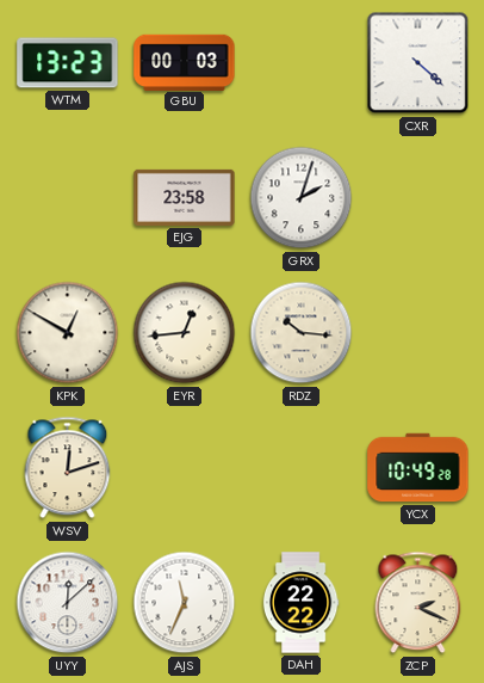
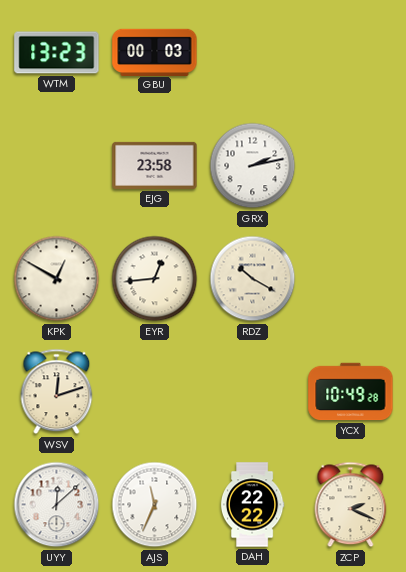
CXR: 4:22 -> none
GRX: 2:03 -> 2:13
RDZ: 10:16 -> 10:20
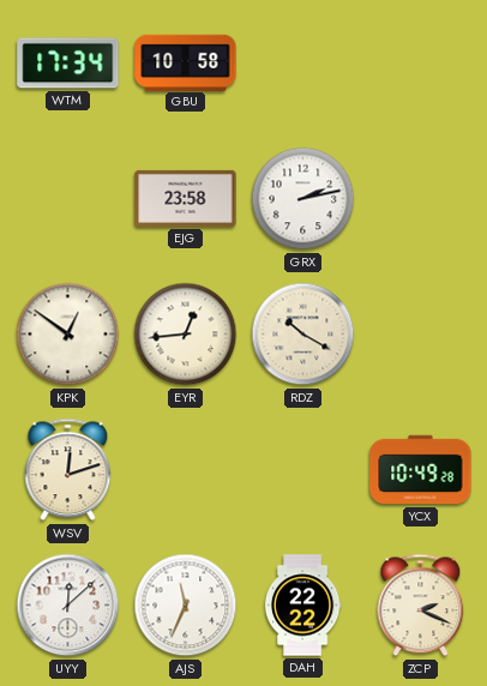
WTM: 13:23 -> 17:34
GBU: 00:03 -> 10:58
KPK: 12:50 -> 12:51
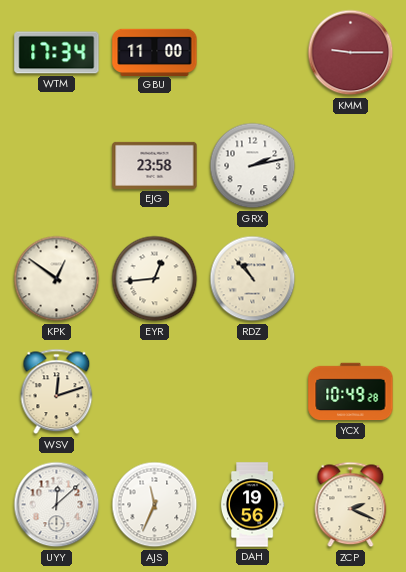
GBU: 10:58 -> 11:00
KMM: none -> 9:15
RDZ: 10:20 -> 10:53
DAH: 22:22 -> 19:56
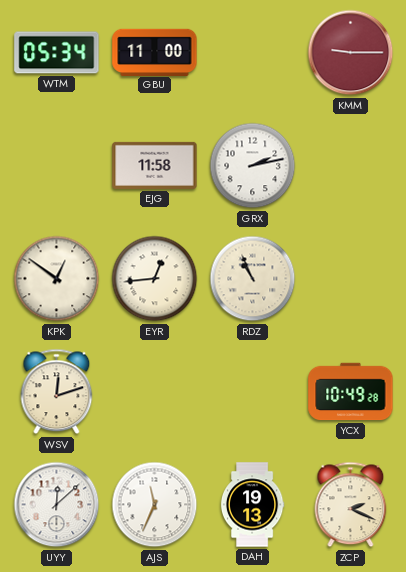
WTM: 17:34 -> 05:34
EJG: 23:58 -> 11:58
RDZ: 10:53 -> 10:56
DAH: 19:56 -> 19:13
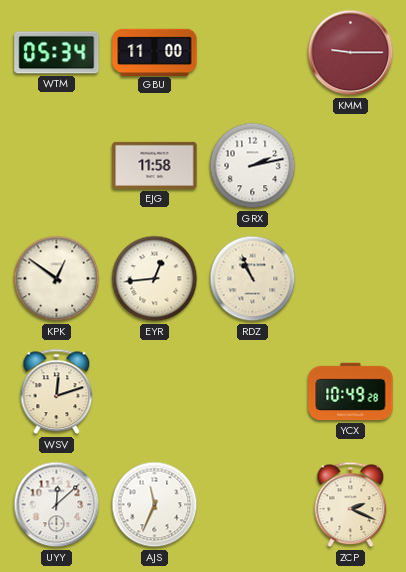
DAH: 19:13 -> none
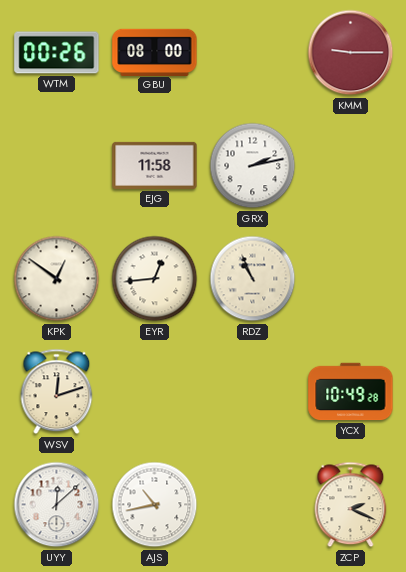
WTM: 05:34 -> 00:26
GBU: 11:00 -> 08:00
AJS: 11:34 -> 10:43
